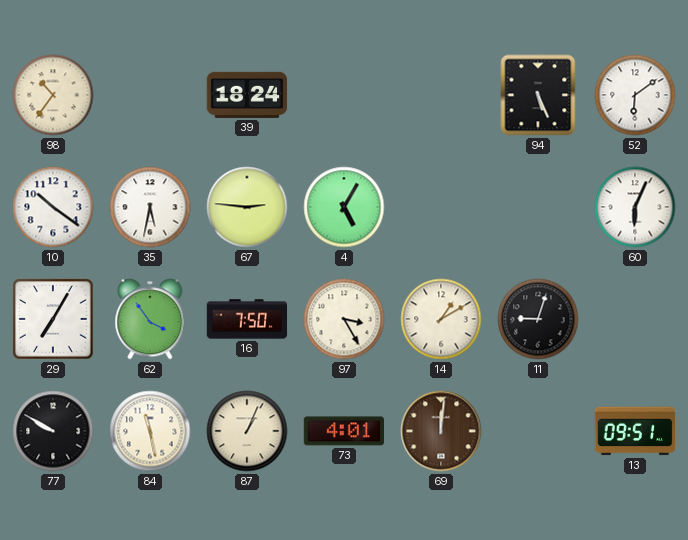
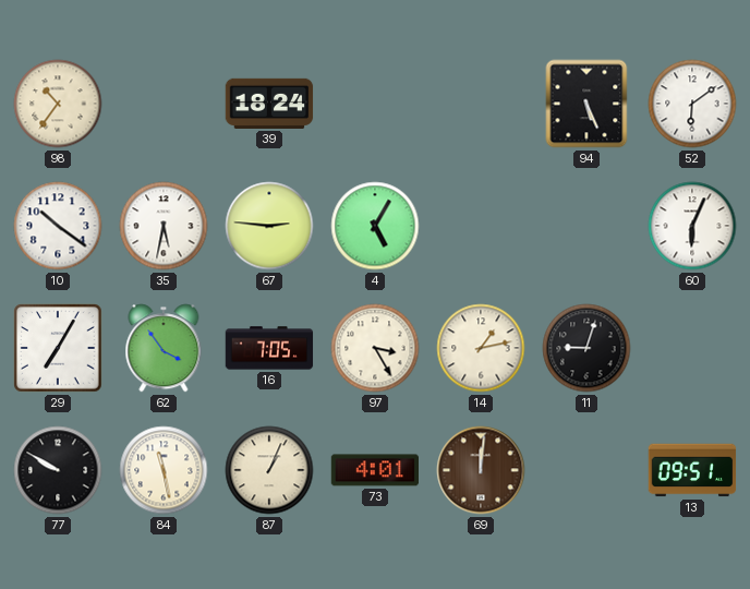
16: 7:50 -> 7:05
14: 1:10 -> 1:13
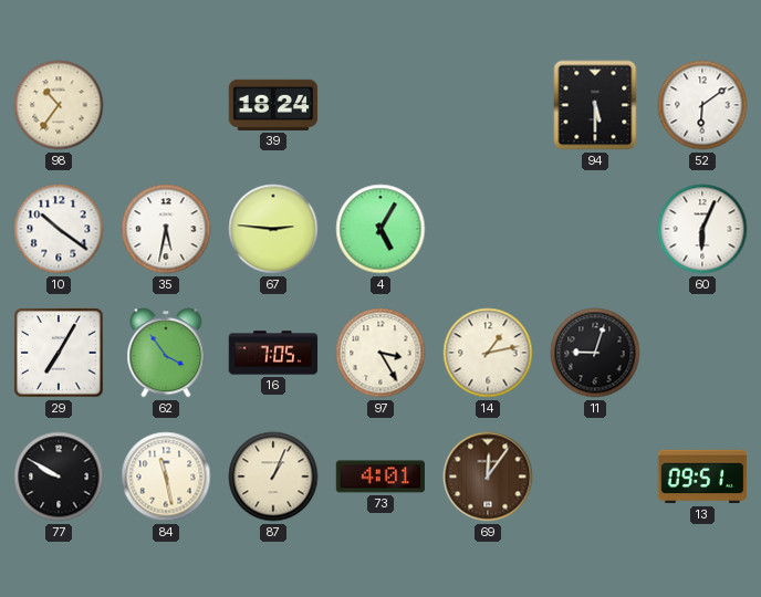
94: 5:26 -> 5:30
69: 12:01 -> 12:06
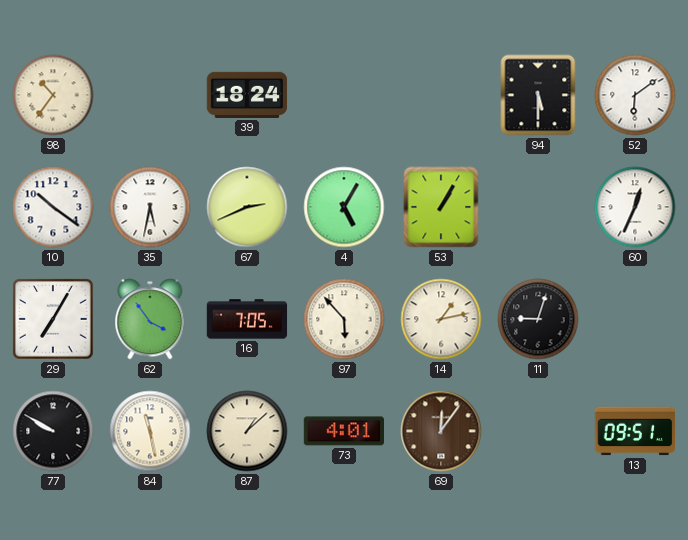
67: 2:46 -> 2:41
53: none -> 1:05
60: 6:04 -> 12:34
97: 3:25 -> 5:53
87: 1:04 -> 1:08
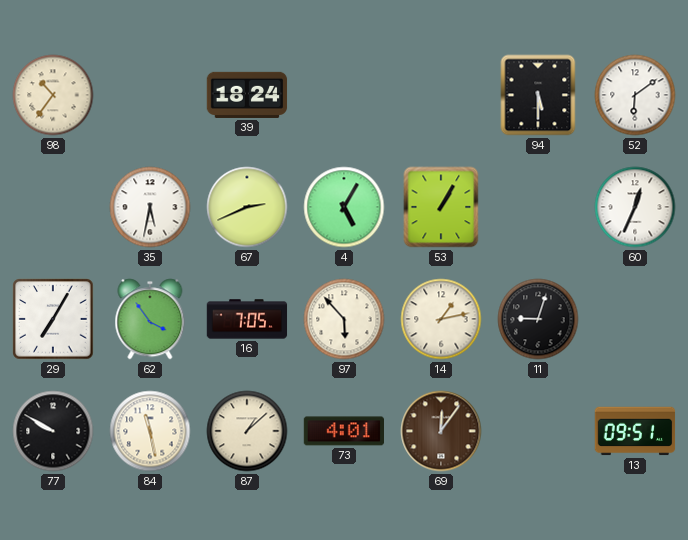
10: 10:21 -> none
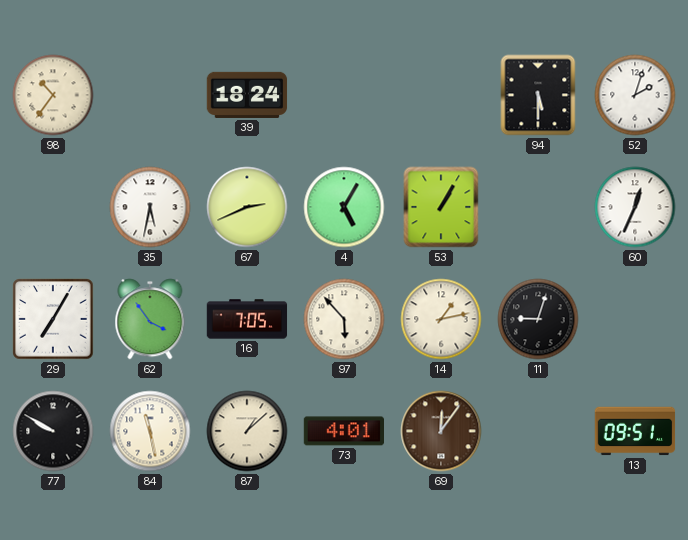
52: 6:09 -> 2:03
